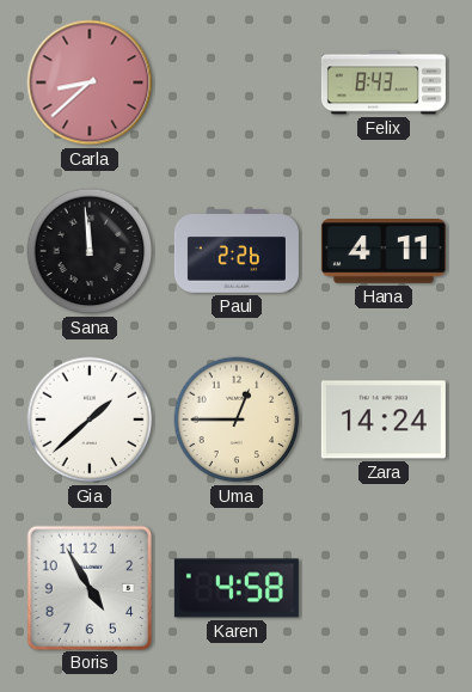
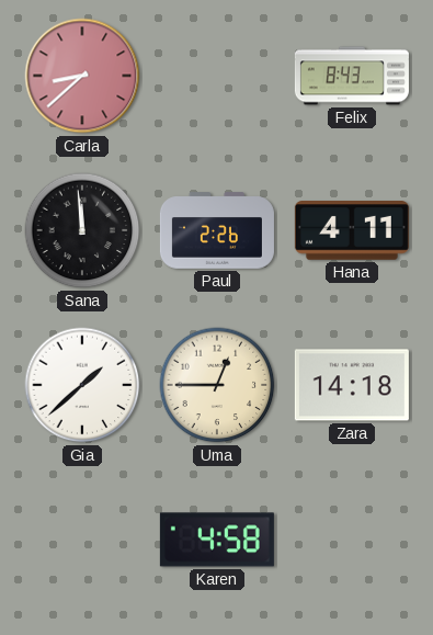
Zara: 14:24 -> 14:18
Boris: 4:55 -> none
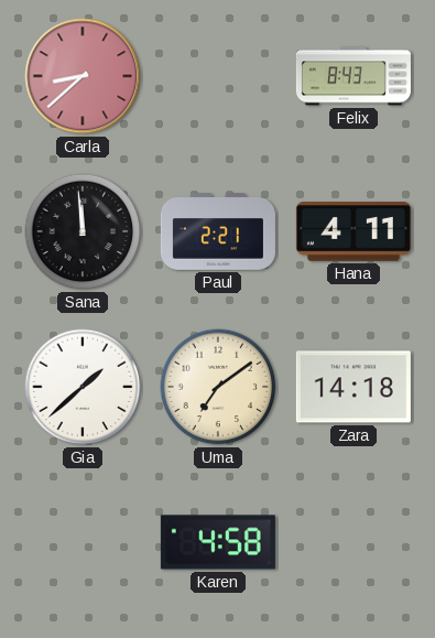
Paul: 2:26 -> 2:21
Uma: 12:45 -> 7:09
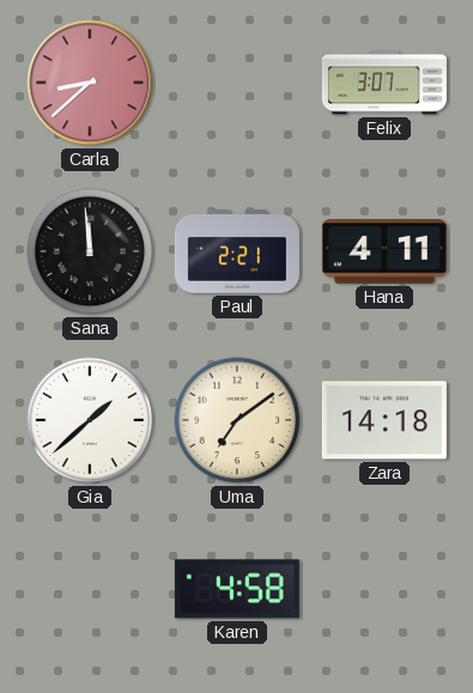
Felix: 8:43 -> 3:07
